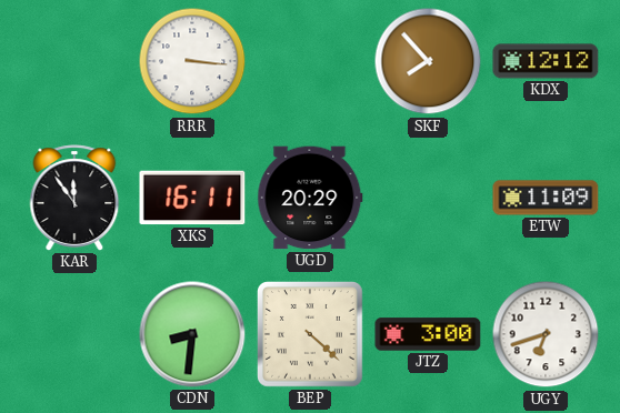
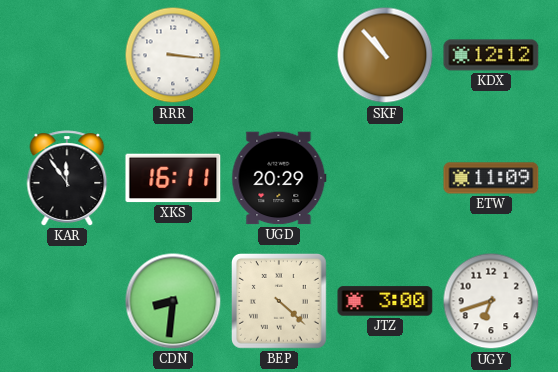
SKF: 7:53 -> 10:53
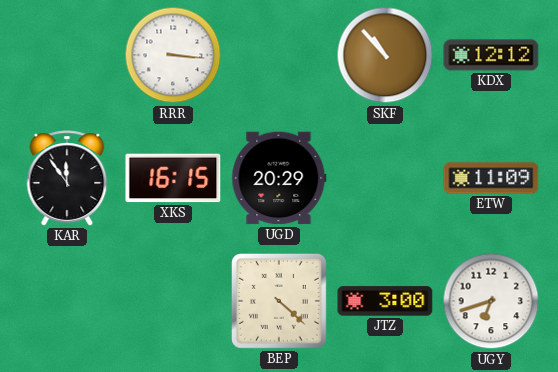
XKS: 16:11 -> 16:15
CDN: 8:31 -> none
